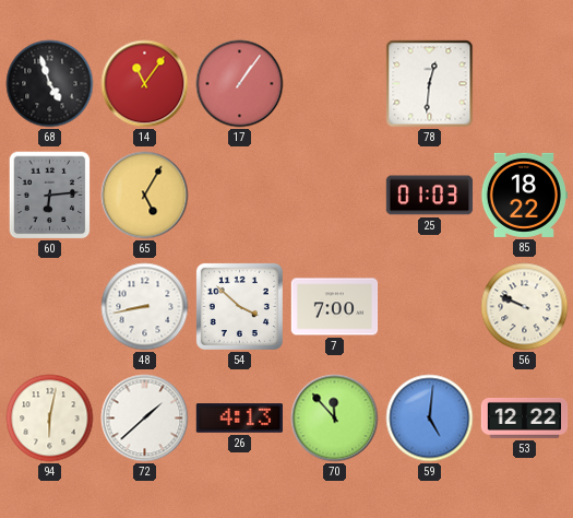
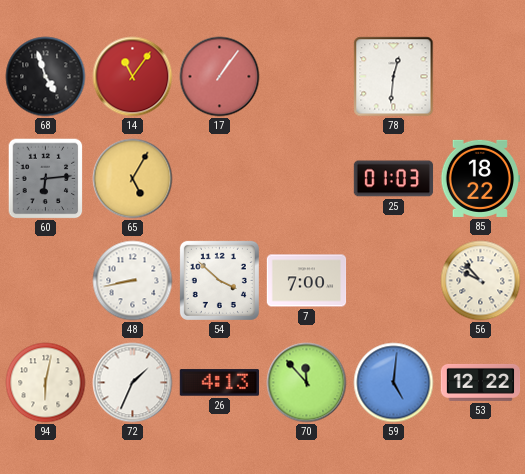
56: 9:49 -> 9:53
72: 1:38 -> 1:34
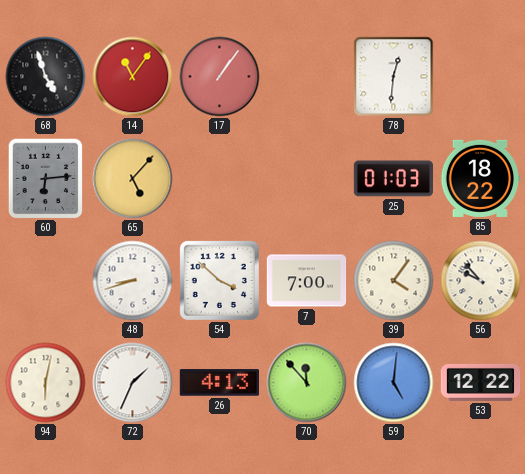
65: 5:05 -> 5:07
48: 8:43 -> 8:42
39: none -> 4:06
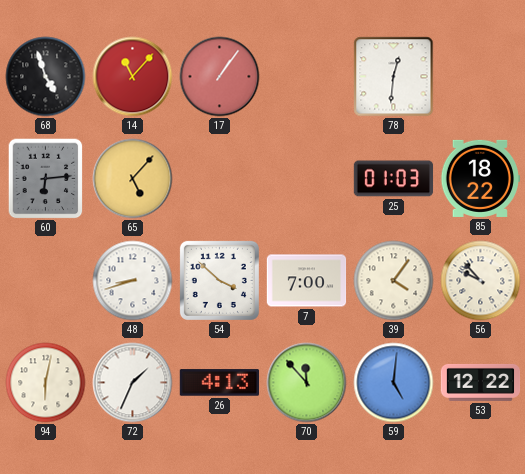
14: 11:06 -> 11:07
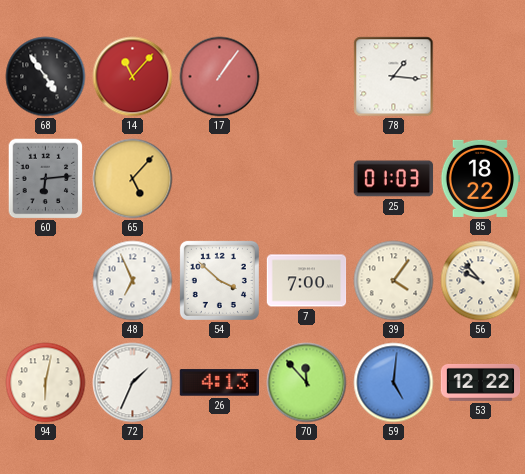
68: 4:57 -> 4:54
78: 12:31 -> 1:16
48: 8:42 -> 6:56
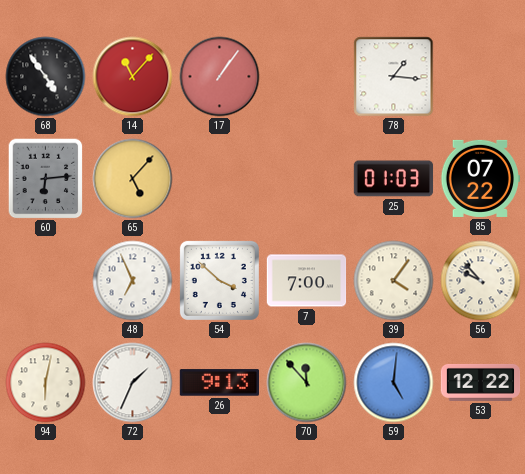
85: 18:22 -> 07:22
26: 4:13 -> 9:13
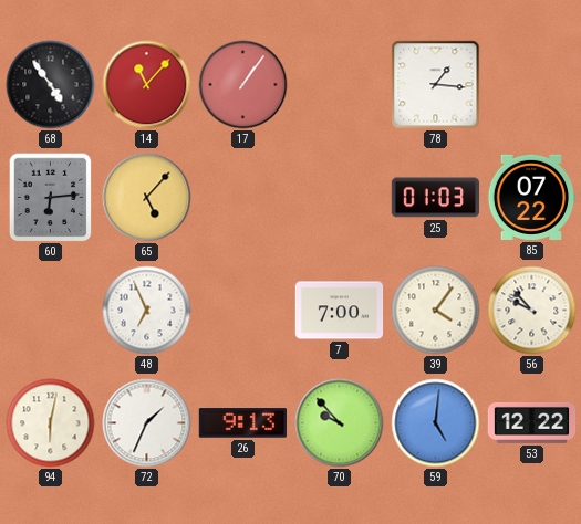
54: 3:52 -> none
70: 11:53 -> 9:53
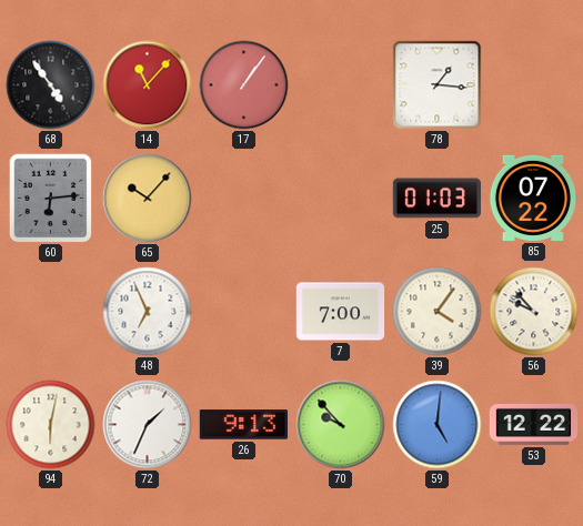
65: 5:07 -> 10:07
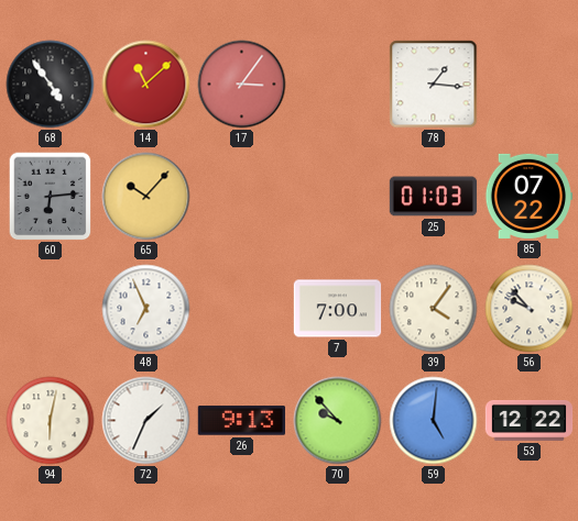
14: 11:07 -> 11:08
17: 1:06 -> 3:06
